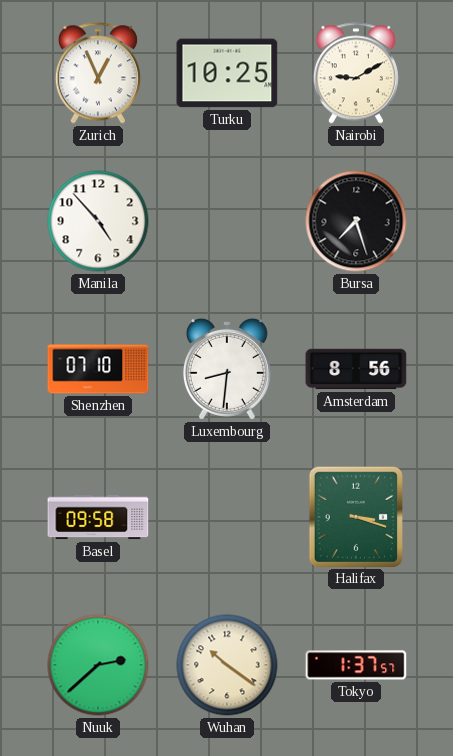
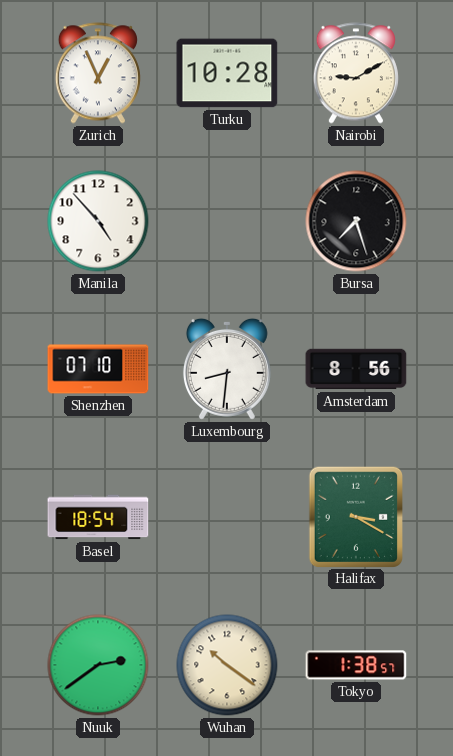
Turku: 10:25 -> 10:28
Basel: 09:58 -> 18:54
Halifax: 3:18 -> 3:20
Nuuk: 2:38 -> 2:39
Tokyo: 1:37 -> 1:38
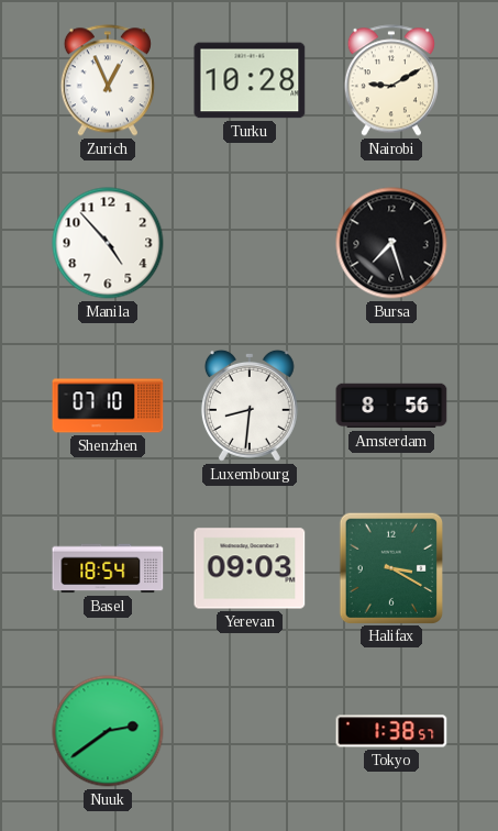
Yerevan: none -> 09:03
Wuhan: 10:21 -> none
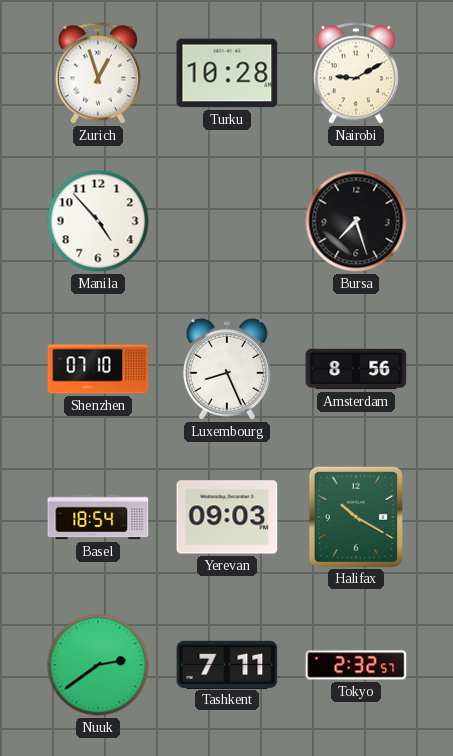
Zurich: 12:56 -> 12:57
Luxembourg: 8:31 -> 8:26
Halifax: 3:20 -> 10:20
Tashkent: none -> 7:11
Tokyo: 1:38 -> 2:32
